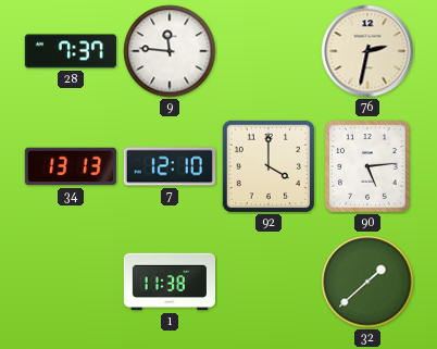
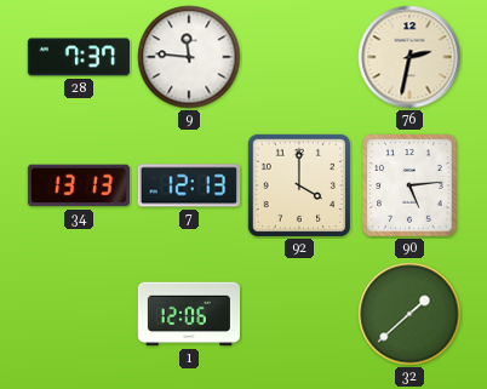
7: 12:10 -> 12:13
1: 11:38 -> 12:06
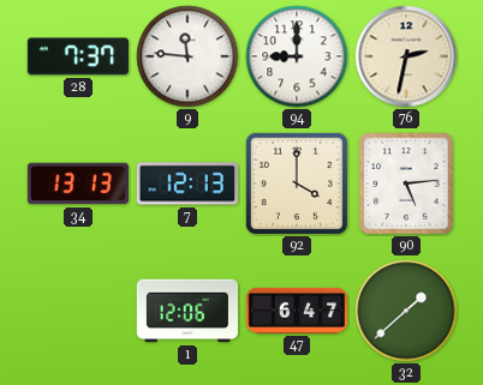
94: none -> 9:00
47: none -> 6:47
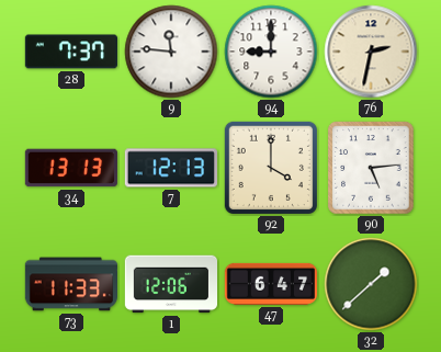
73: none -> 11:33
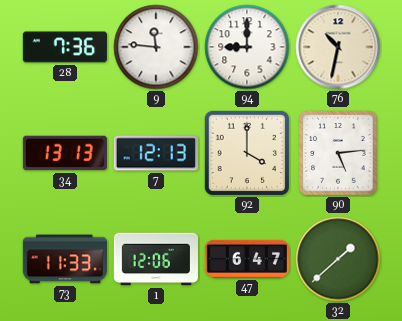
28: 7:37 -> 7:36
76: 2:32 -> 10:32
